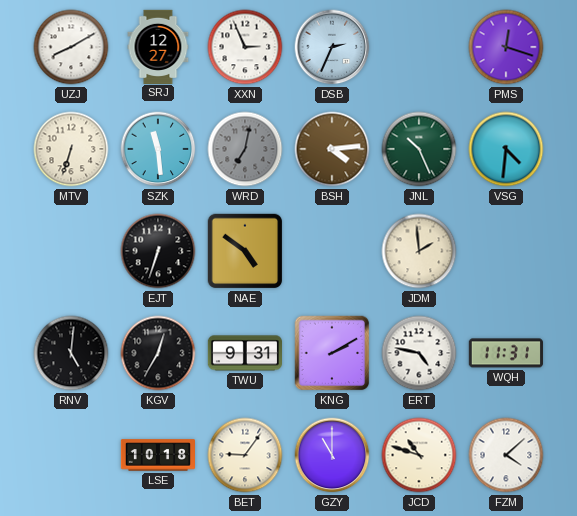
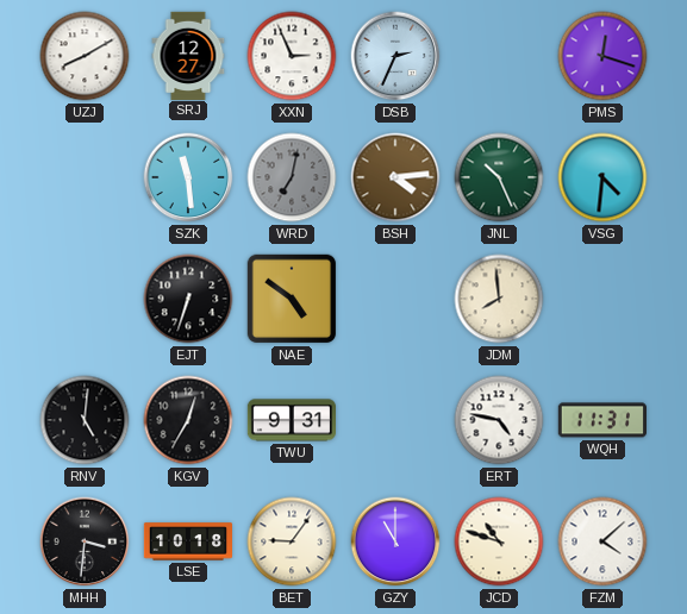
MTV: 6:33 -> none
JDM: 1:59 -> 7:59
KNG: 2:10 -> none
MHH: none -> 3:31
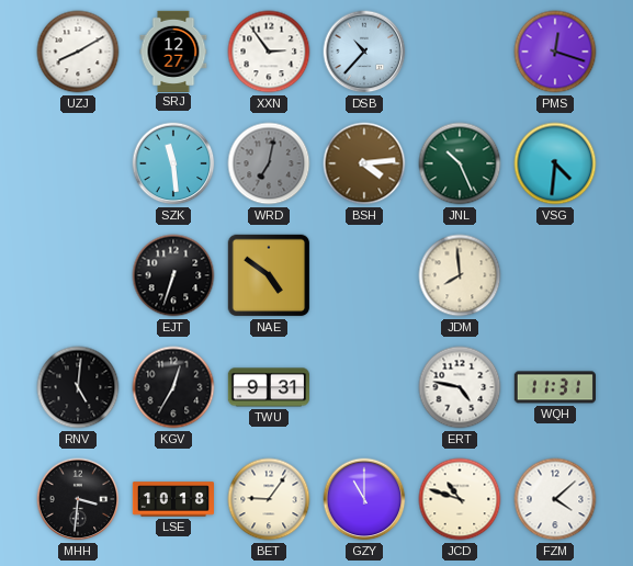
XXN: 2:56 -> 2:54
DSB: 2:34 -> 10:37
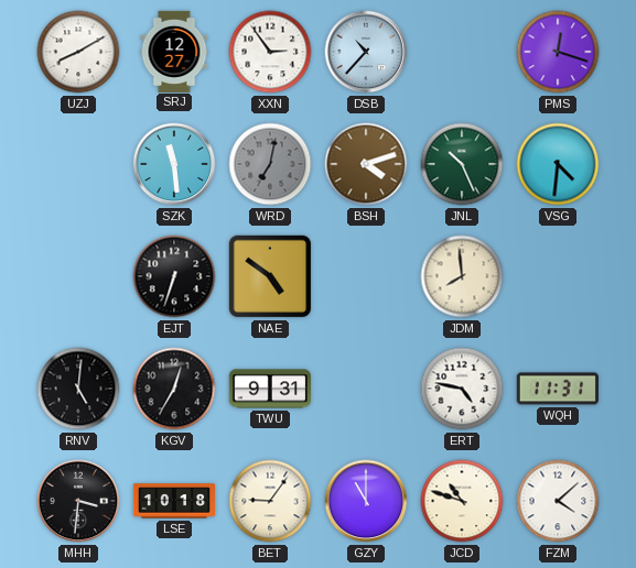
BSH: 4:14 -> 4:12
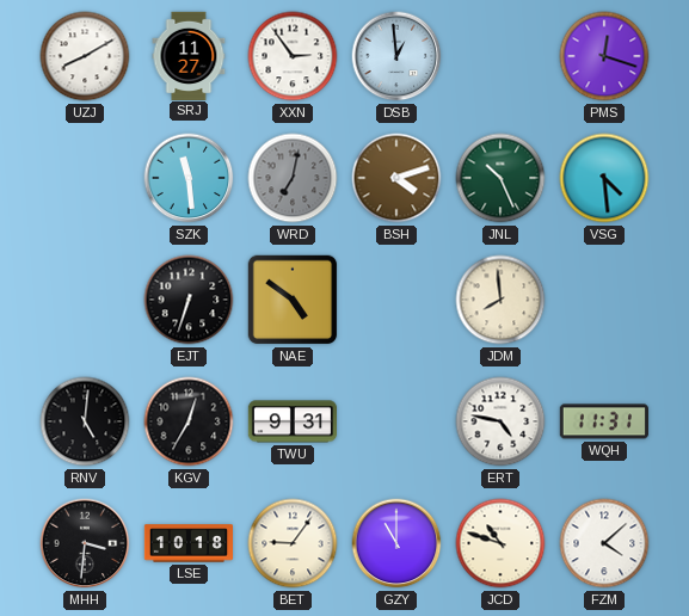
SRJ: 12:27 -> 11:27
DSB: 10:37 -> 12:59
VSG: 4:31 -> 4:29
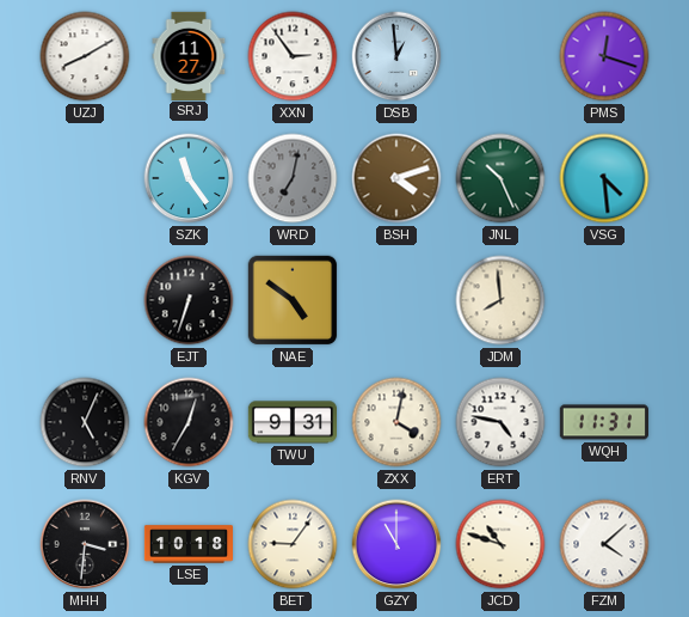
SZK: 11:29 -> 11:24
RNV: 5:01 -> 5:04
ZXX: none -> 4:02
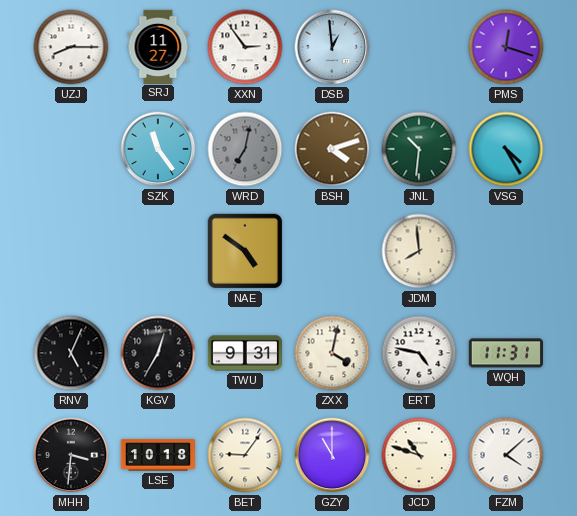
UZJ: 8:10 -> 8:15
JNL: 10:26 -> 10:31
VSG: 4:29 -> 4:25
EJT: 6:33 -> none
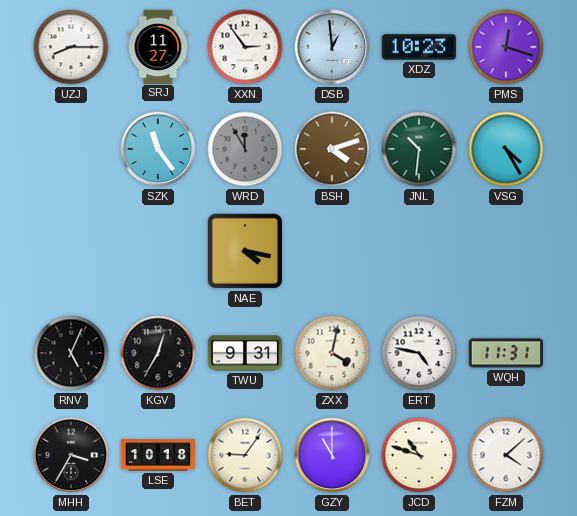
XDZ: none -> 10:23
WRD: 7:02 -> 11:55
NAE: 4:51 -> 4:17
JDM: 7:59 -> none
MHH: 3:31 -> 3:35
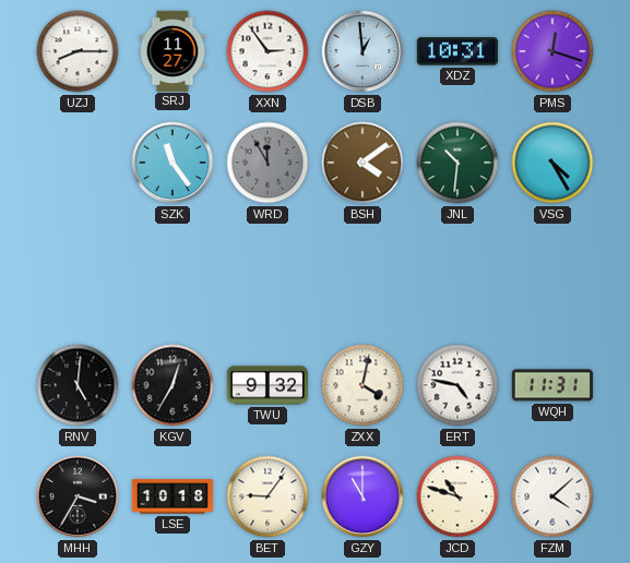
XDZ: 10:23 -> 10:31
BSH: 4:12 -> 4:09
NAE: 4:17 -> none
RNV: 5:04 -> 5:01
TWU: 9:31 -> 9:32
